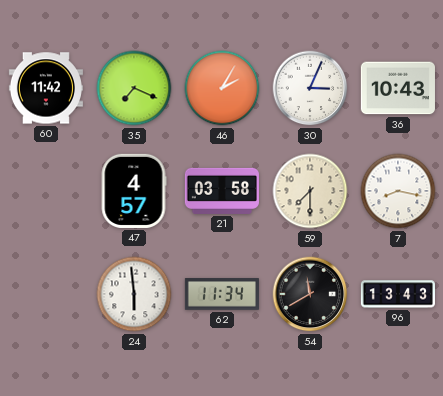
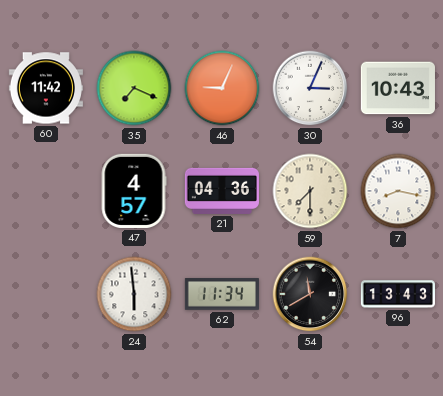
46: 2:05 -> 9:04
21: 03:58 -> 04:36
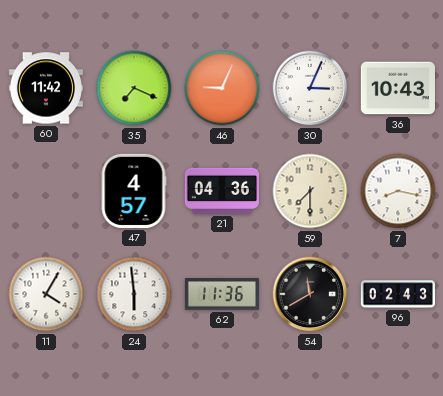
11: none -> 4:05
62: 11:34 -> 11:36
96: 13:43 -> 02:43
